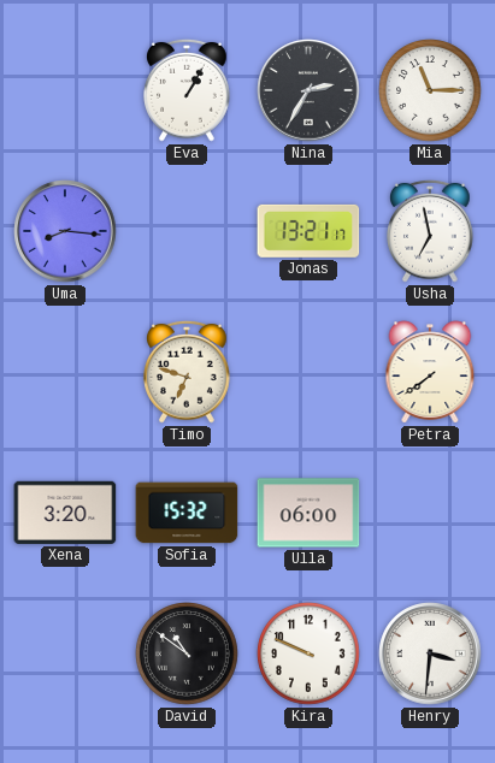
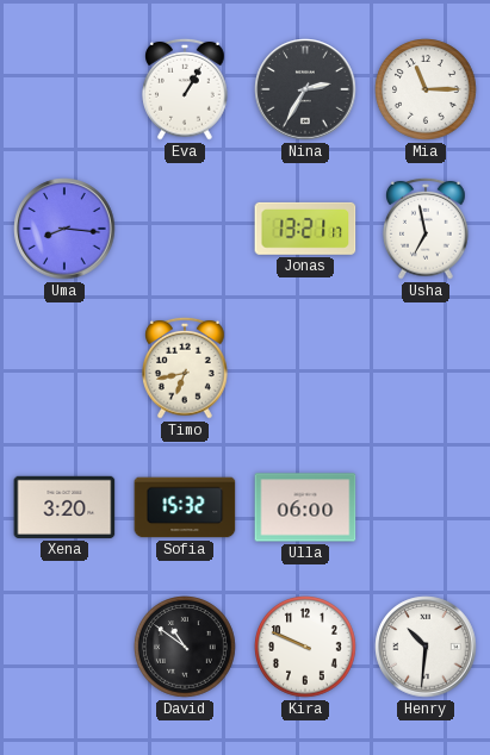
Timo: 6:48 -> 6:43
Petra: 7:39 -> none
Henry: 3:31 -> 10:31
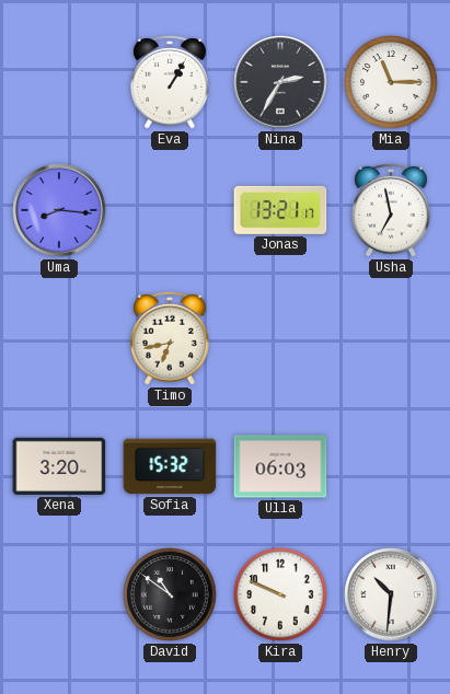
Ulla: 06:00 -> 06:03
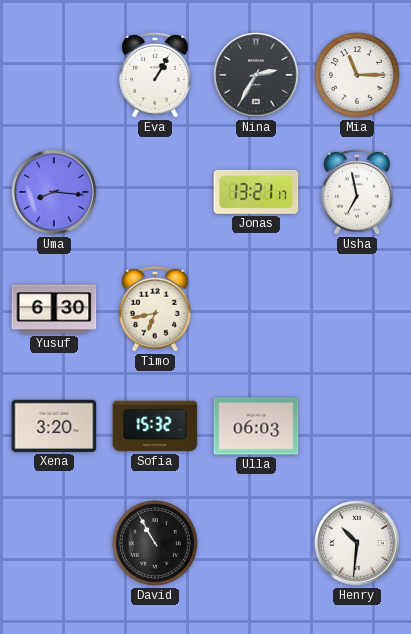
Yusuf: none -> 6:30
David: 10:51 -> 10:55
Kira: 9:49 -> none
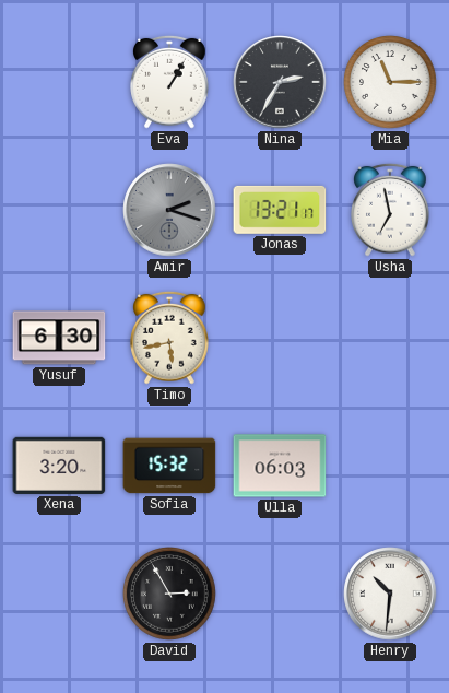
Uma: 8:16 -> none
Amir: none -> 2:18
Timo: 6:43 -> 5:43
David: 10:55 -> 2:55
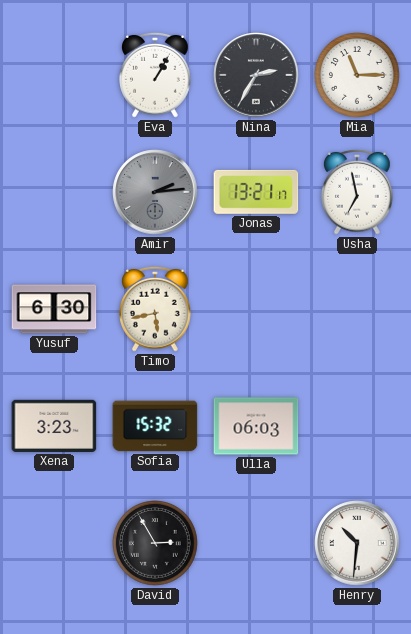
Amir: 2:18 -> 2:14
Xena: 3:20 -> 3:23
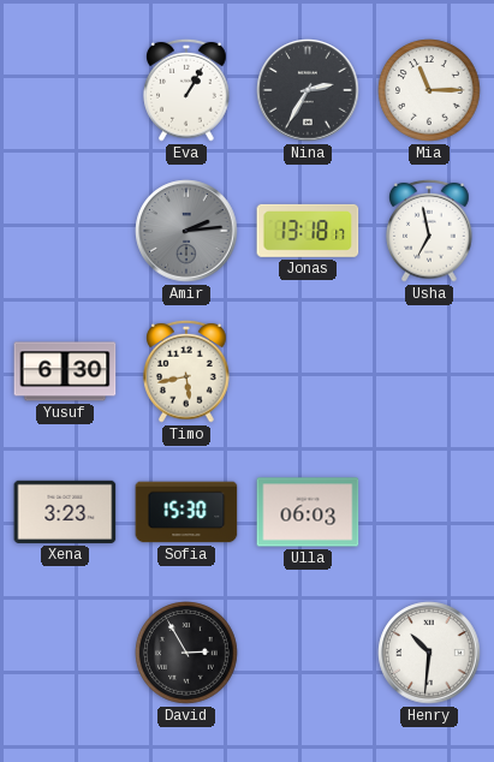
Jonas: 13:21 -> 13:18
Sofia: 15:32 -> 15:30
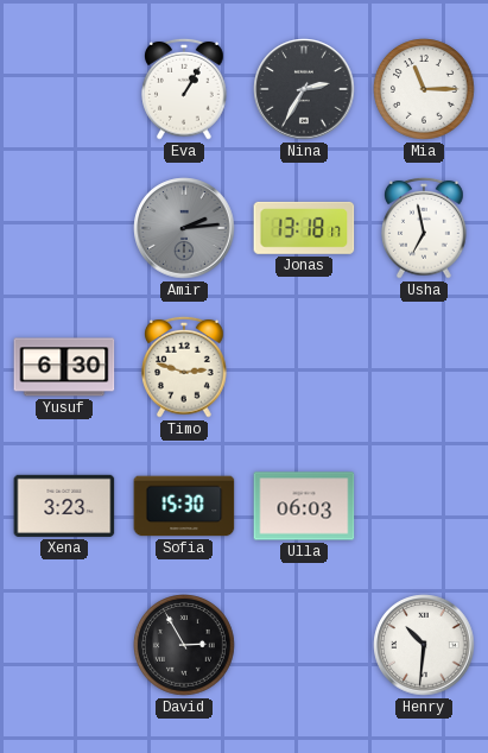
Timo: 5:43 -> 2:48
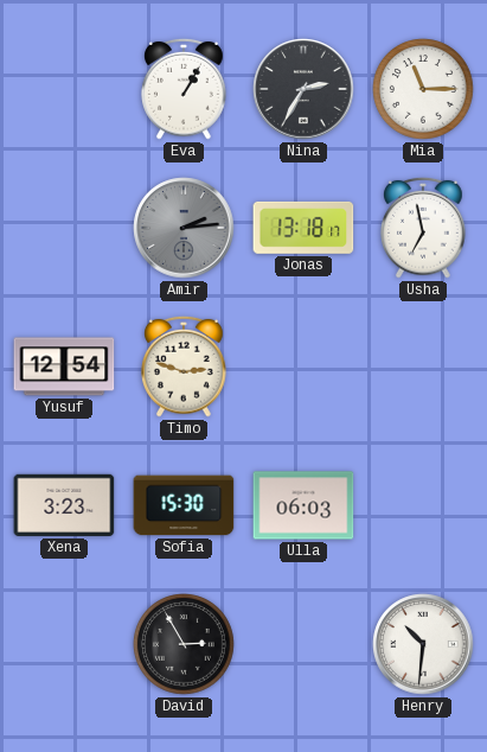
Yusuf: 6:30 -> 12:54
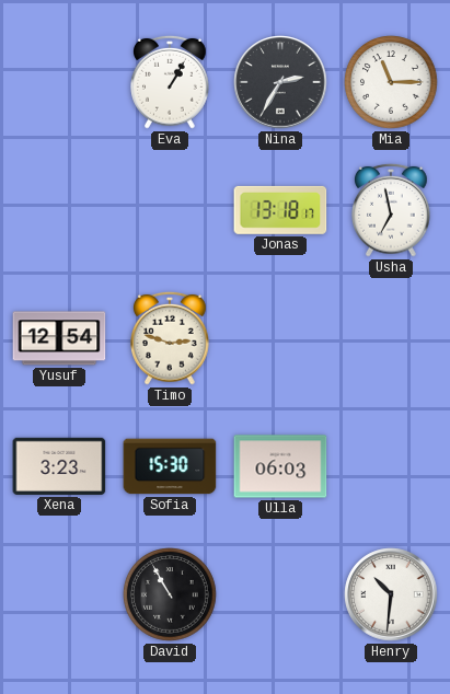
Amir: 2:14 -> none
David: 2:55 -> 10:55
